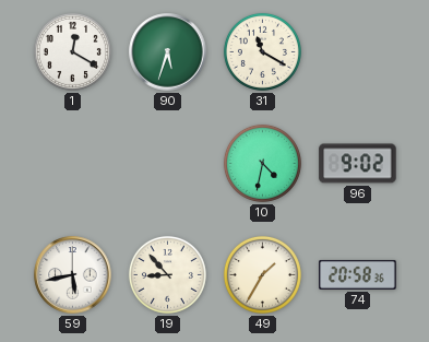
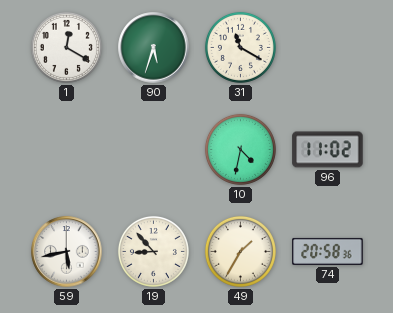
96: 9:02 -> 11:02
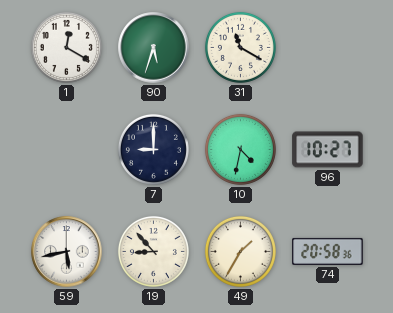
7: none -> 9:00
96: 11:02 -> 10:27
